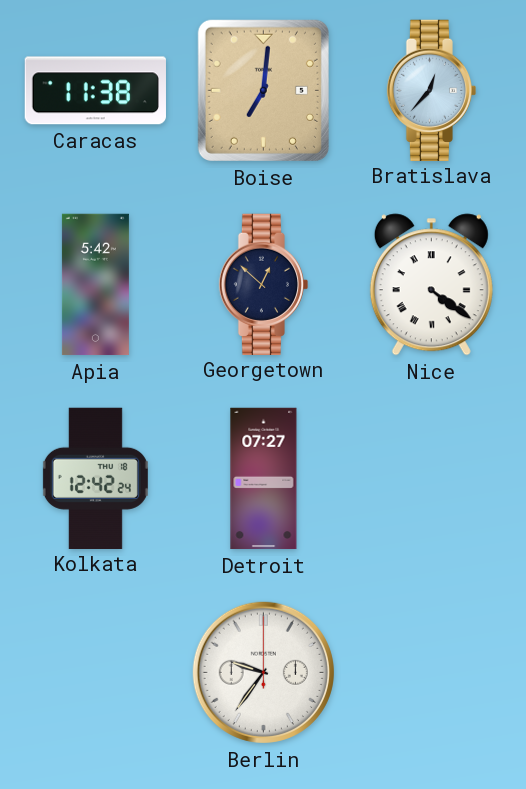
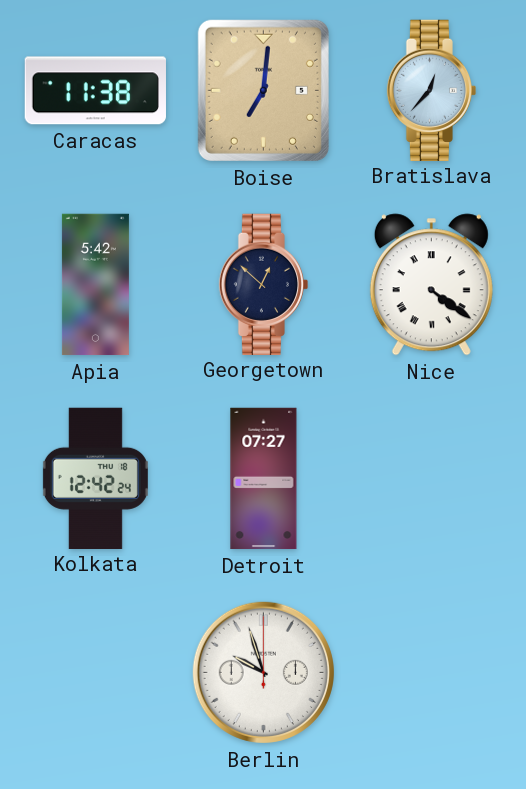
Berlin: 9:36 -> 9:57
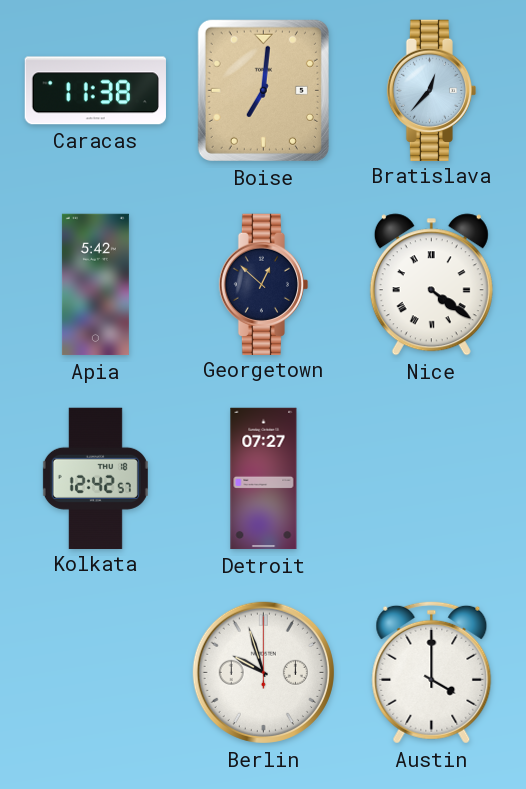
Kolkata: 12:42:24 -> 12:42:57
Austin: none -> 4:00
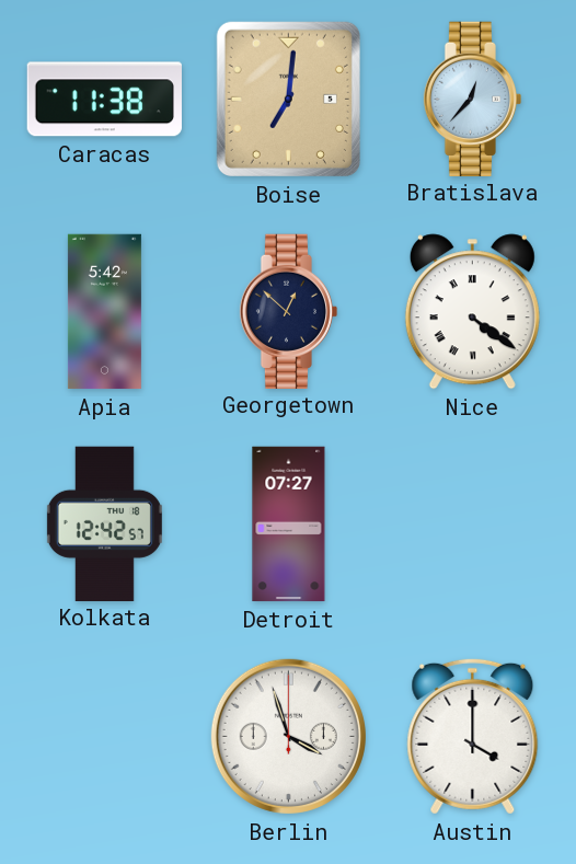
Berlin: 9:57 -> 3:57
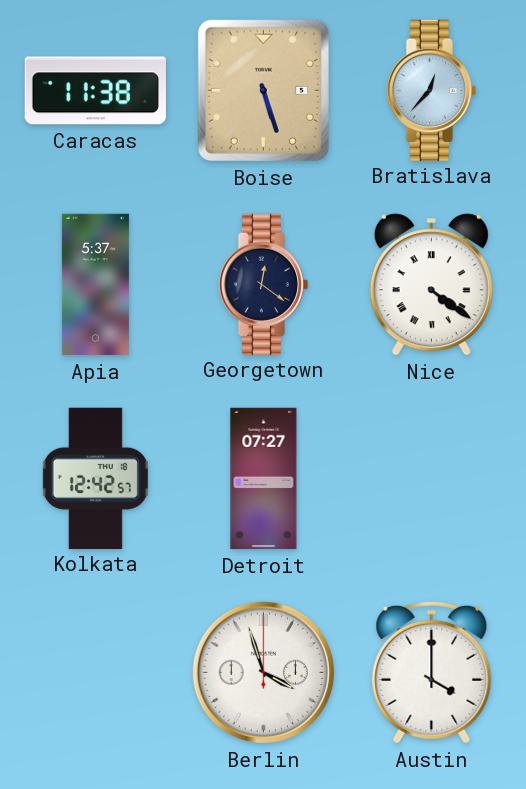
Boise: 7:01 -> 5:27
Apia: 5:42 -> 5:37
Georgetown: 12:52 -> 12:21
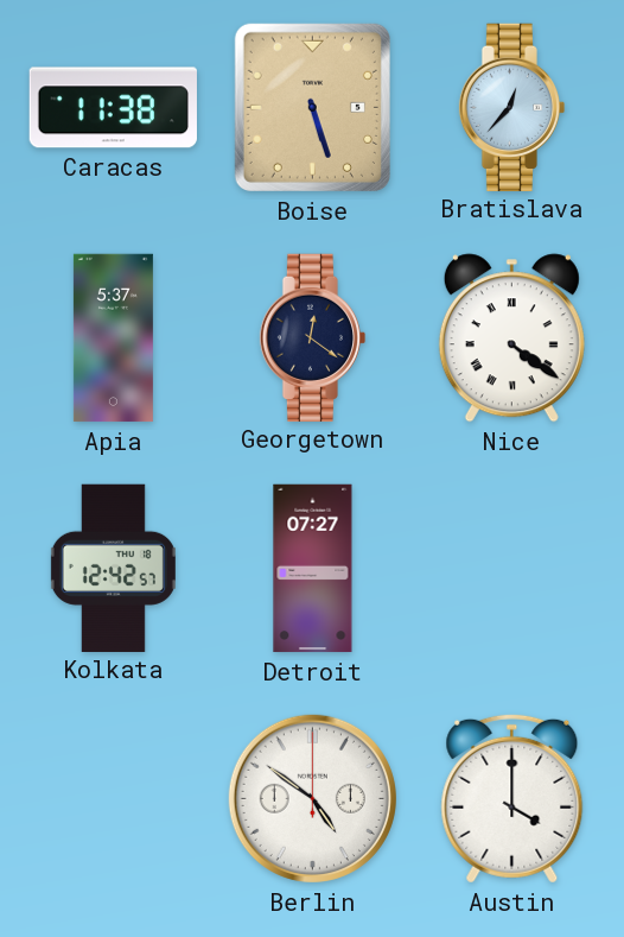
Berlin: 3:57 -> 4:51
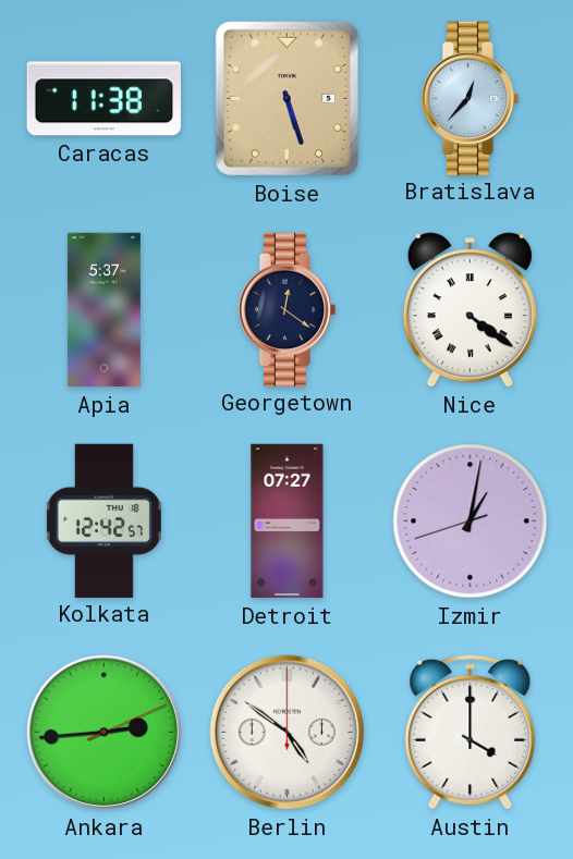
Izmir: none -> 1:01
Ankara: none -> 2:44
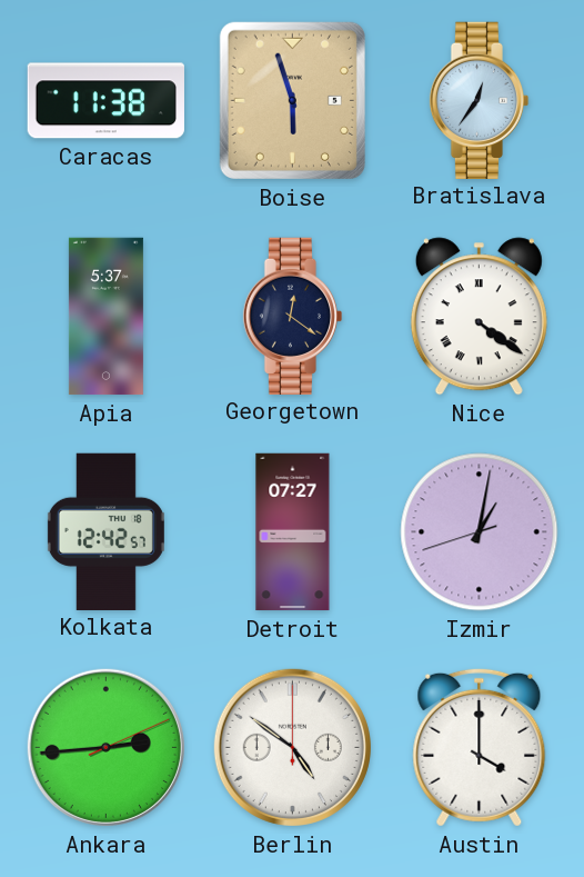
Boise: 5:27 -> 5:57
Bratislava: 12:37 -> 12:36
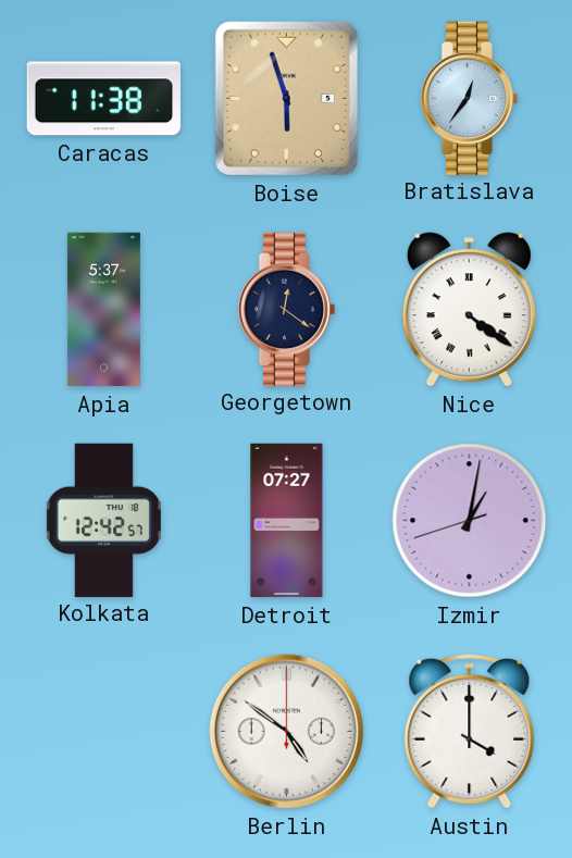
Ankara: 2:44 -> none
